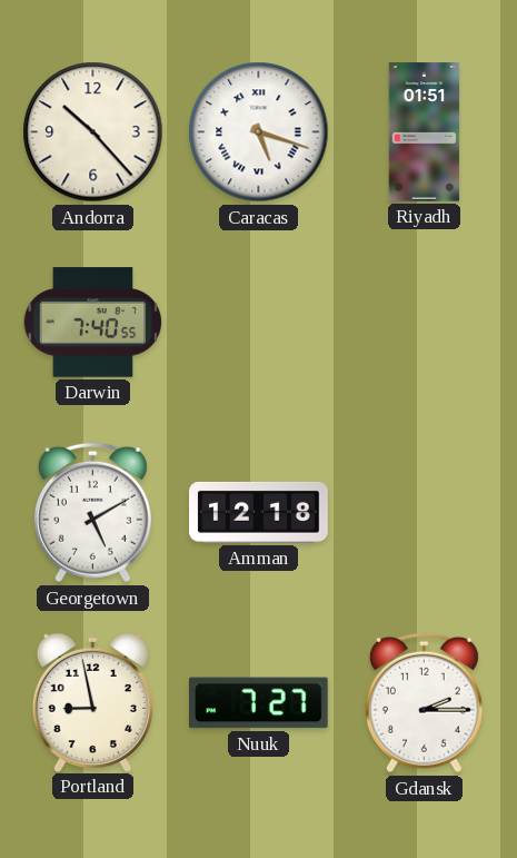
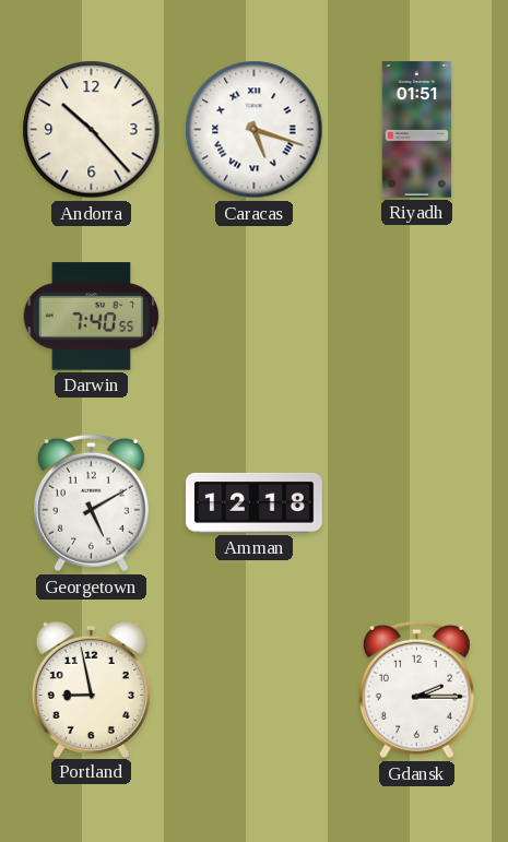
Nuuk: 7:27 -> none
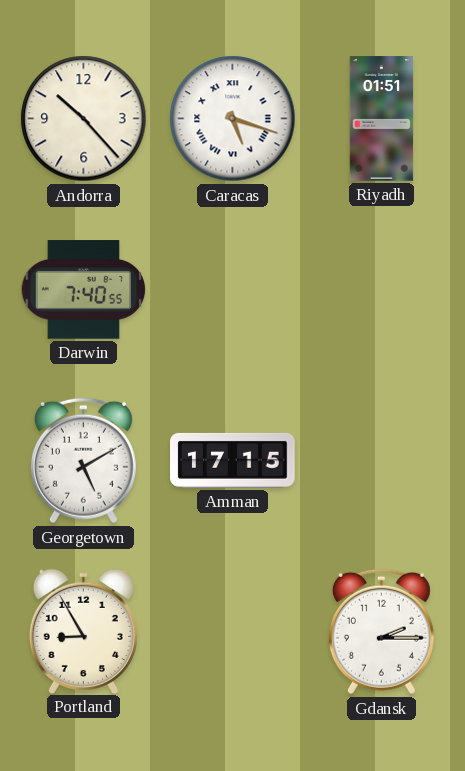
Amman: 12:18 -> 17:15
Portland: 8:58 -> 8:55
